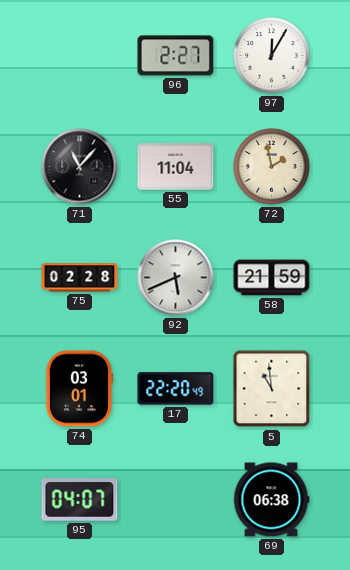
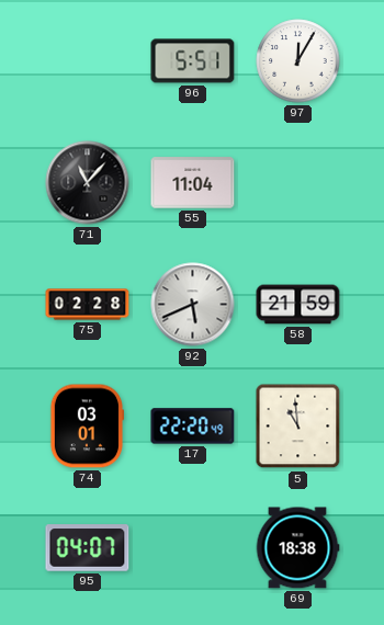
96: 2:27 -> 5:51
72: 1:58 -> none
69: 06:38 -> 18:38
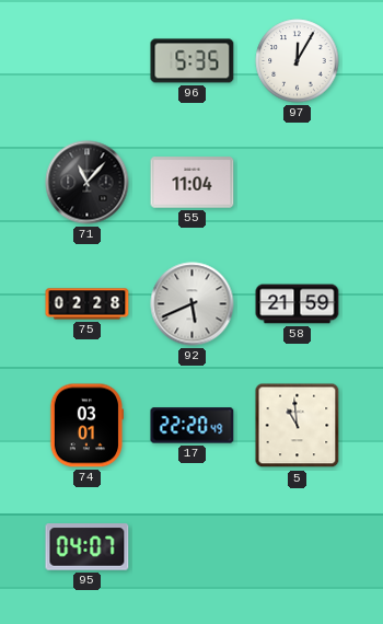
96: 5:51 -> 5:35
69: 18:38 -> none
